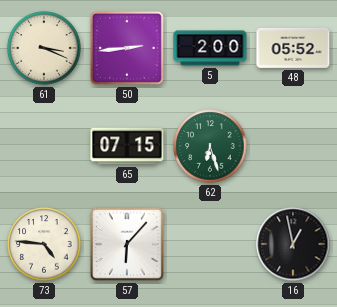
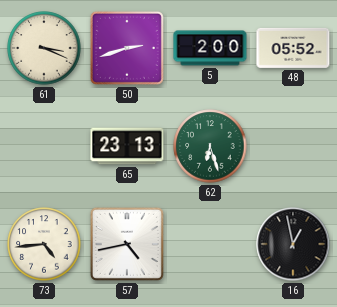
50: 2:44 -> 2:42
65: 07:15 -> 23:13
73: 4:46 -> 4:44
57: 6:07 -> 4:43
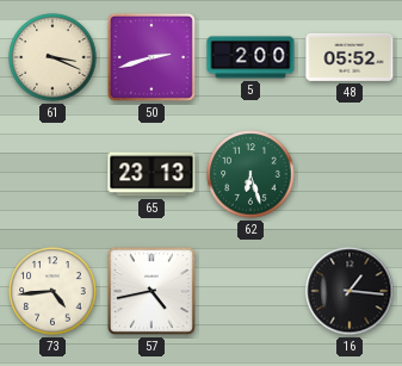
16: 12:58 -> 1:16
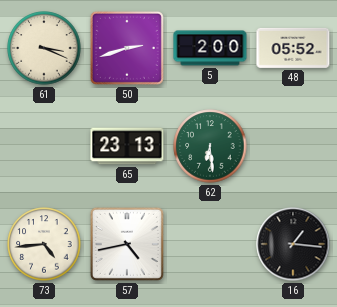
62: 6:27 -> 6:29
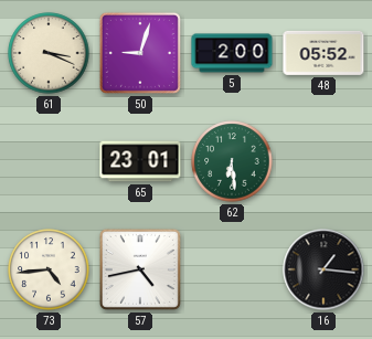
50: 2:42 -> 9:03
65: 23:13 -> 23:01
